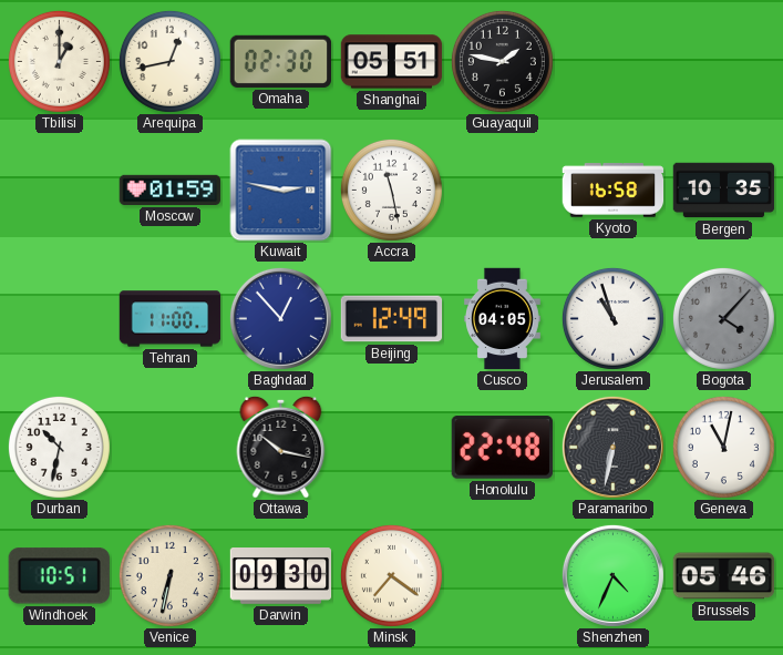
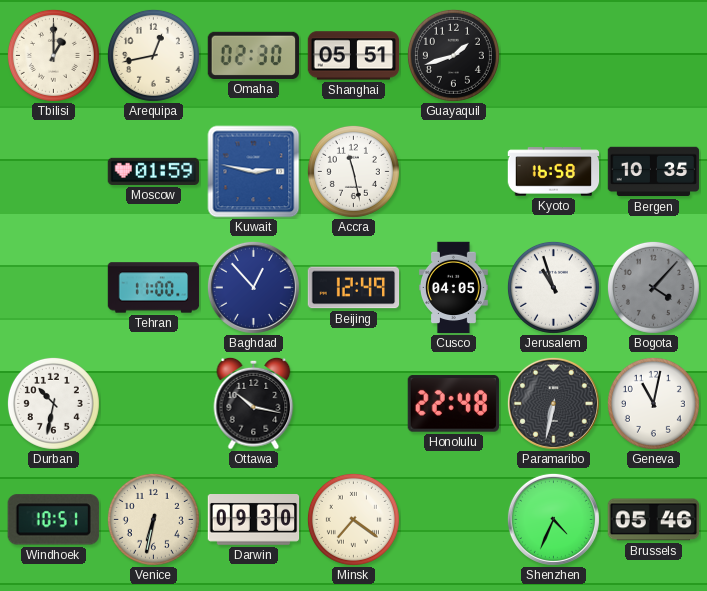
Guayaquil: 1:47 -> 1:42
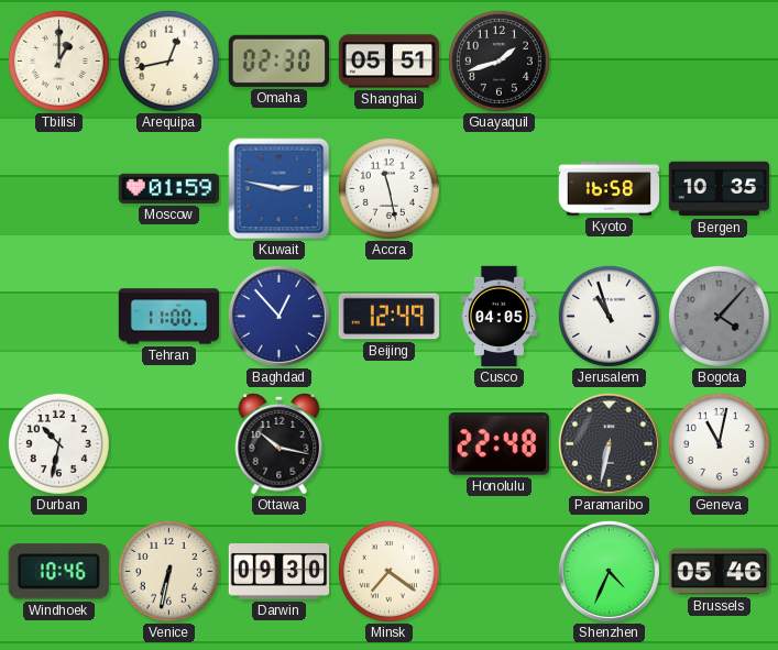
Windhoek: 10:51 -> 10:46
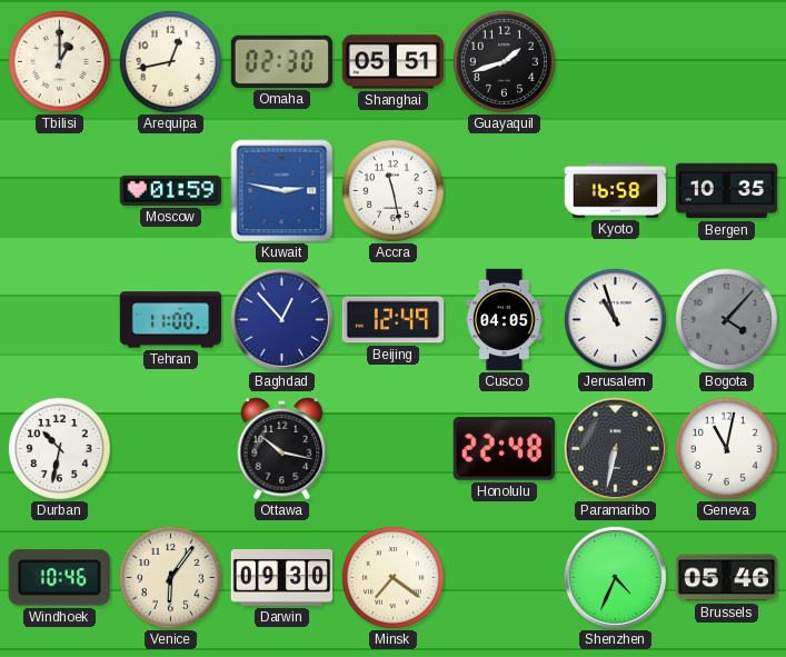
Venice: 6:32 -> 6:06
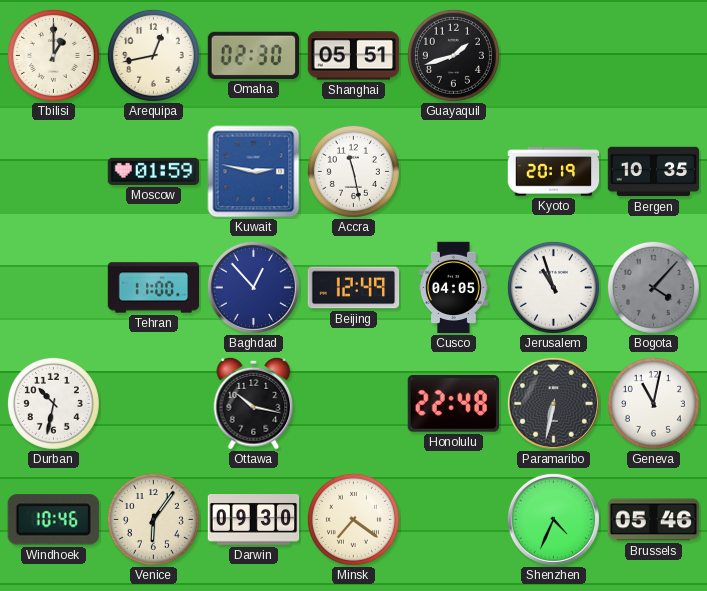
Kyoto: 16:58 -> 20:19
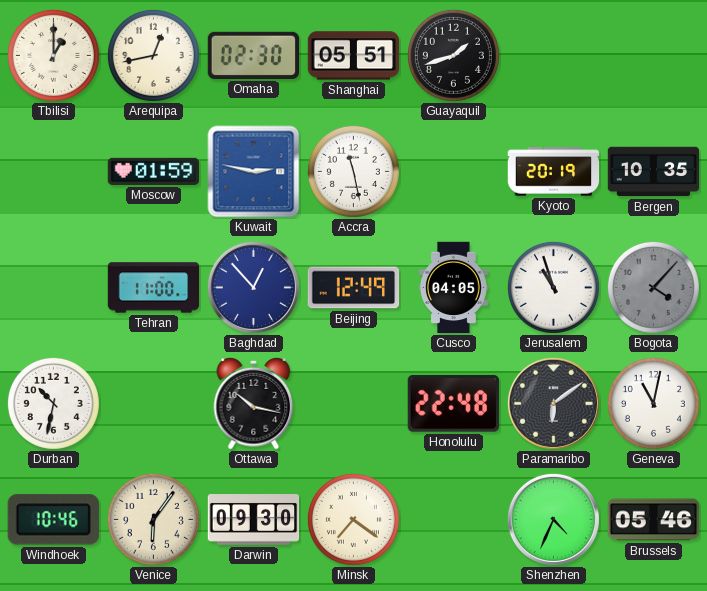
Paramaribo: 6:32 -> 6:09
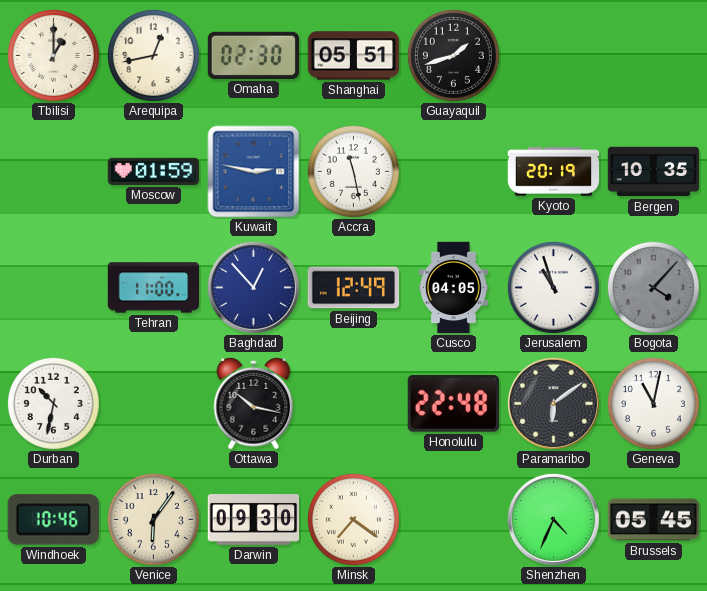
Brussels: 05:46 -> 05:45
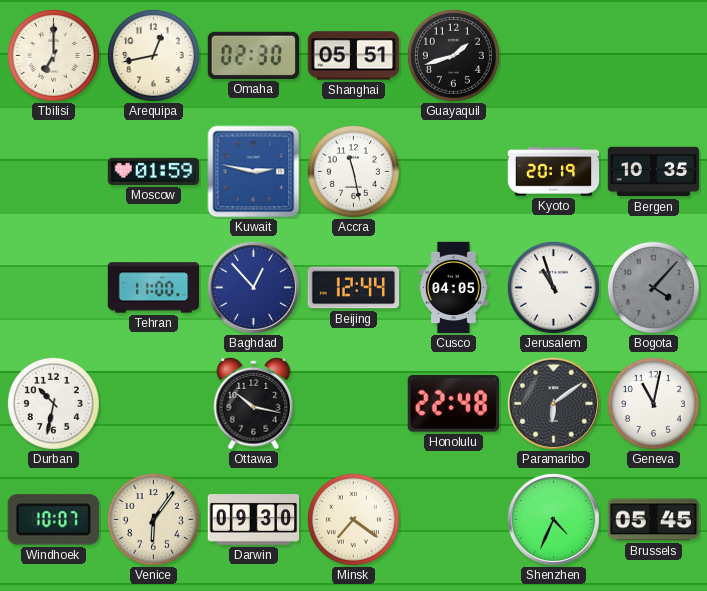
Tbilisi: 1:00 -> 7:00
Beijing: 12:49 -> 12:44
Windhoek: 10:46 -> 10:07
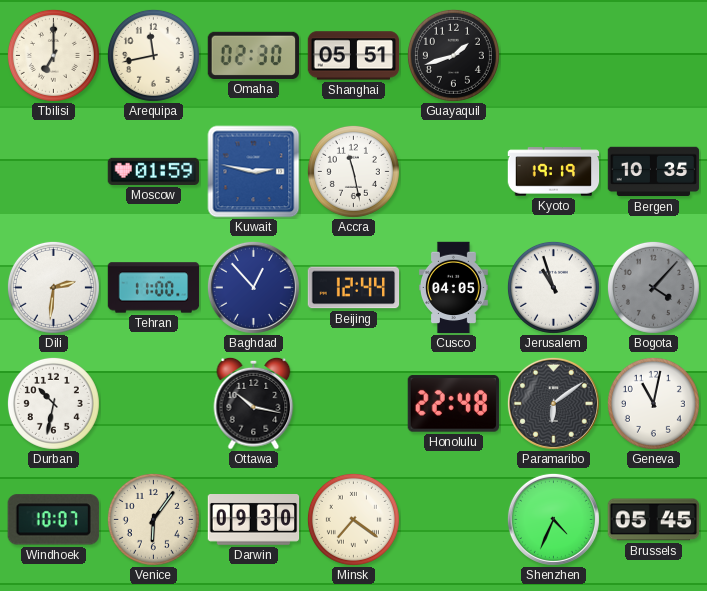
Arequipa: 12:43 -> 11:43
Kyoto: 20:19 -> 19:19
Dili: none -> 2:31
